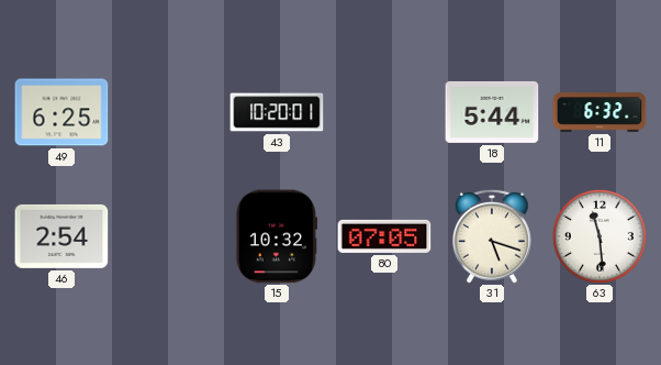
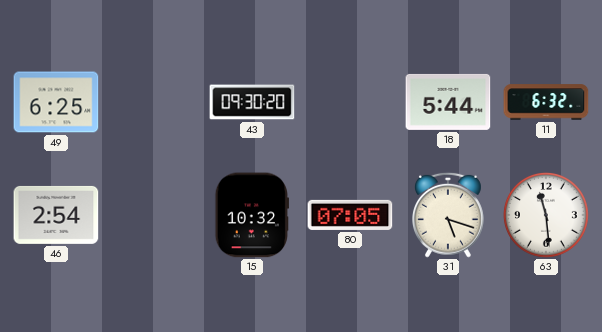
43: 10:20 -> 09:30
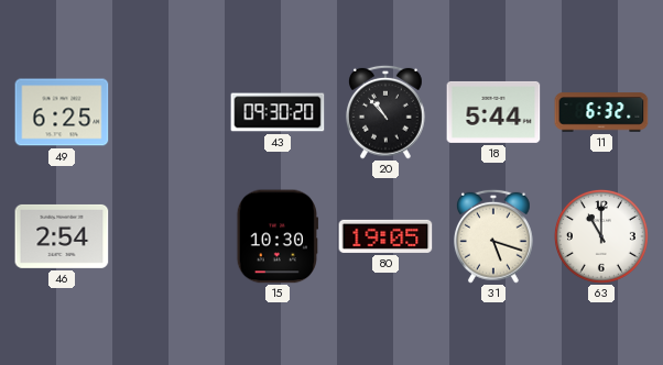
20: none -> 10:53
15: 10:32 -> 10:30
80: 07:05 -> 19:05
63: 11:29 -> 11:00
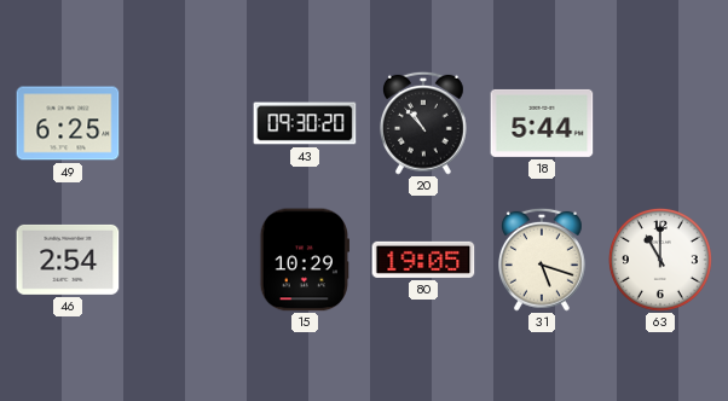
11: 6:32 -> none
15: 10:30 -> 10:29
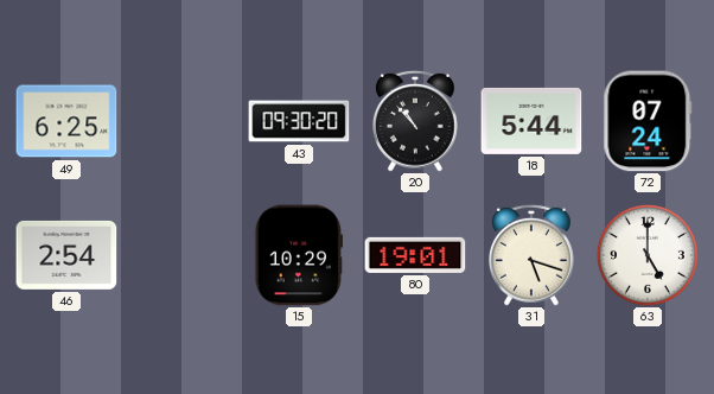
72: none -> 07:24
80: 19:05 -> 19:01
63: 11:00 -> 5:00
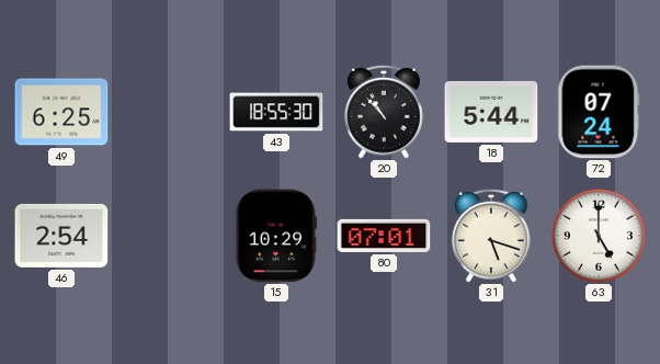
43: 09:30 -> 18:55
80: 19:01 -> 07:01
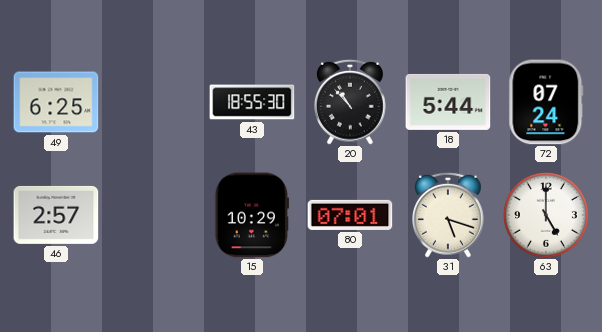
46: 2:54 -> 2:57
